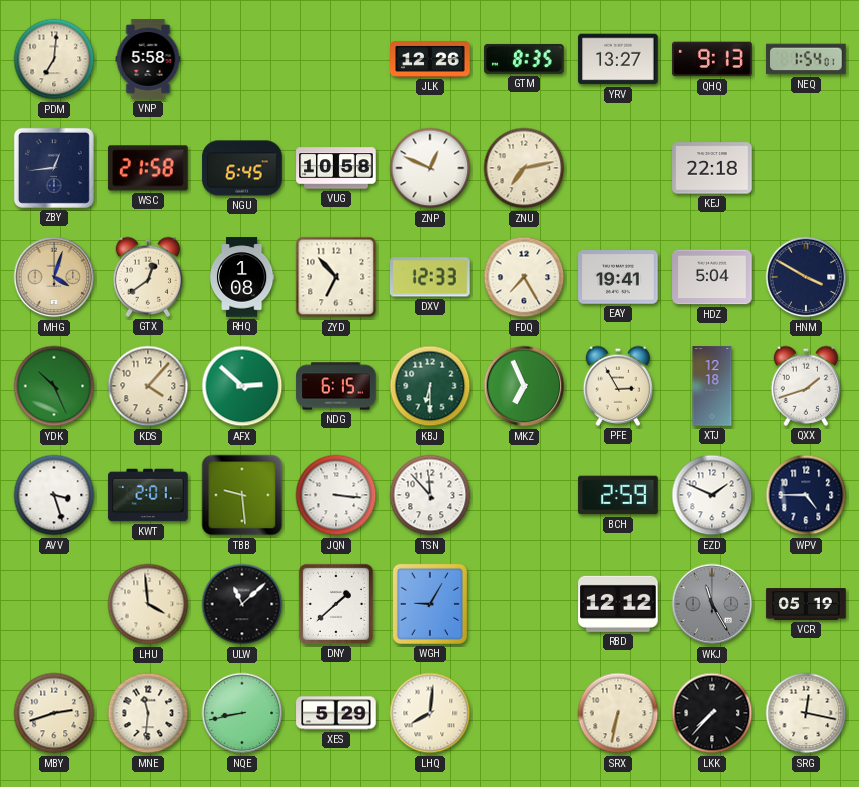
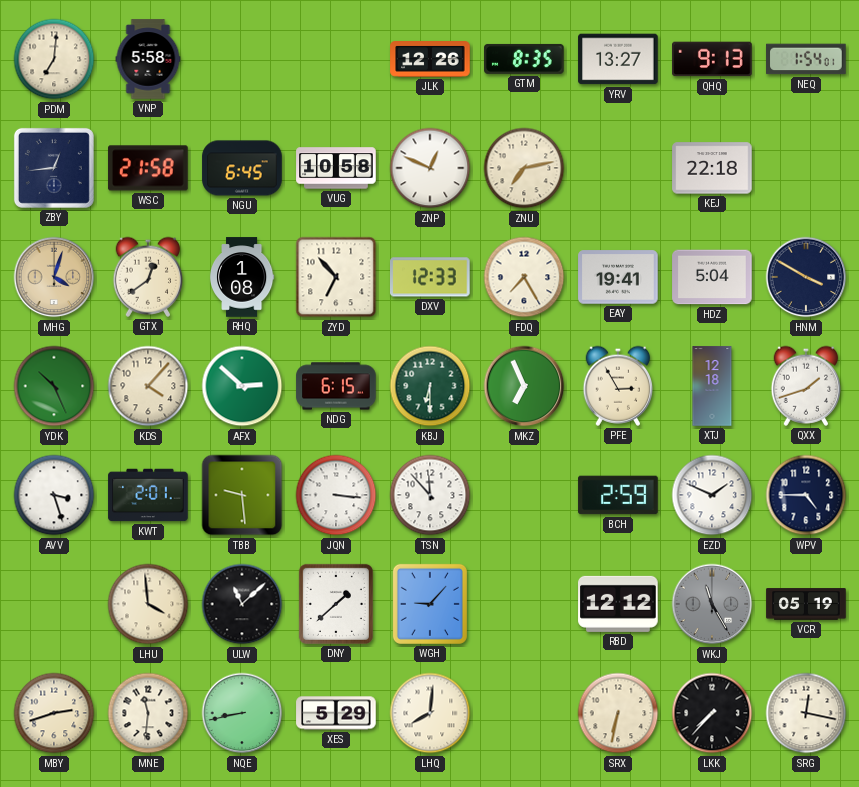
WGH: 9:05 -> 9:07
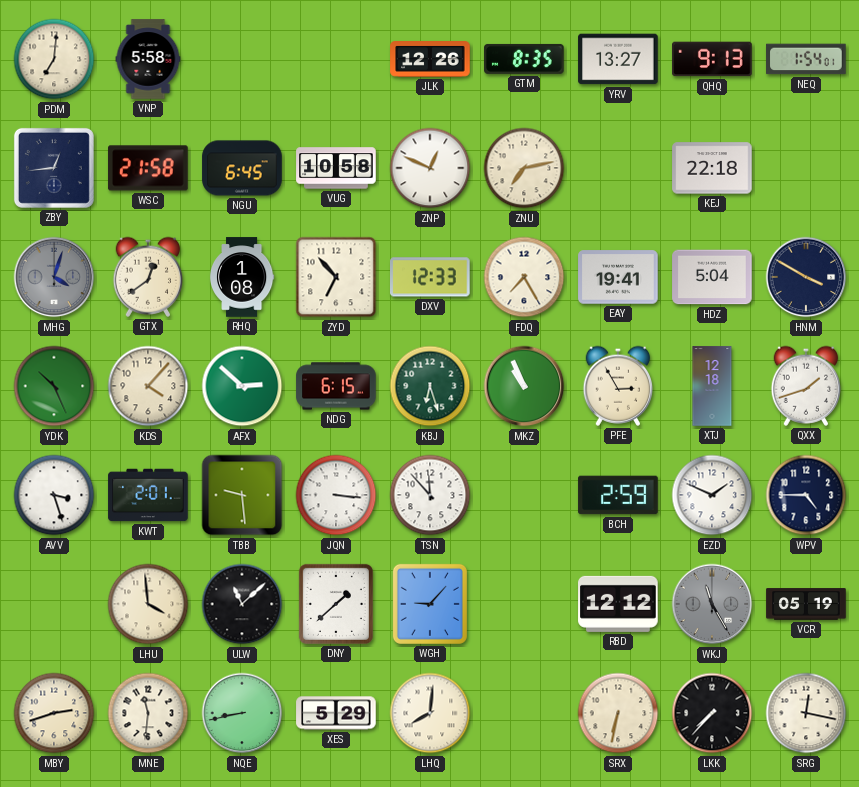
MHG dial: champagne -> grey
KBJ: 6:30 -> 6:27
MKZ: 6:56 -> 10:56
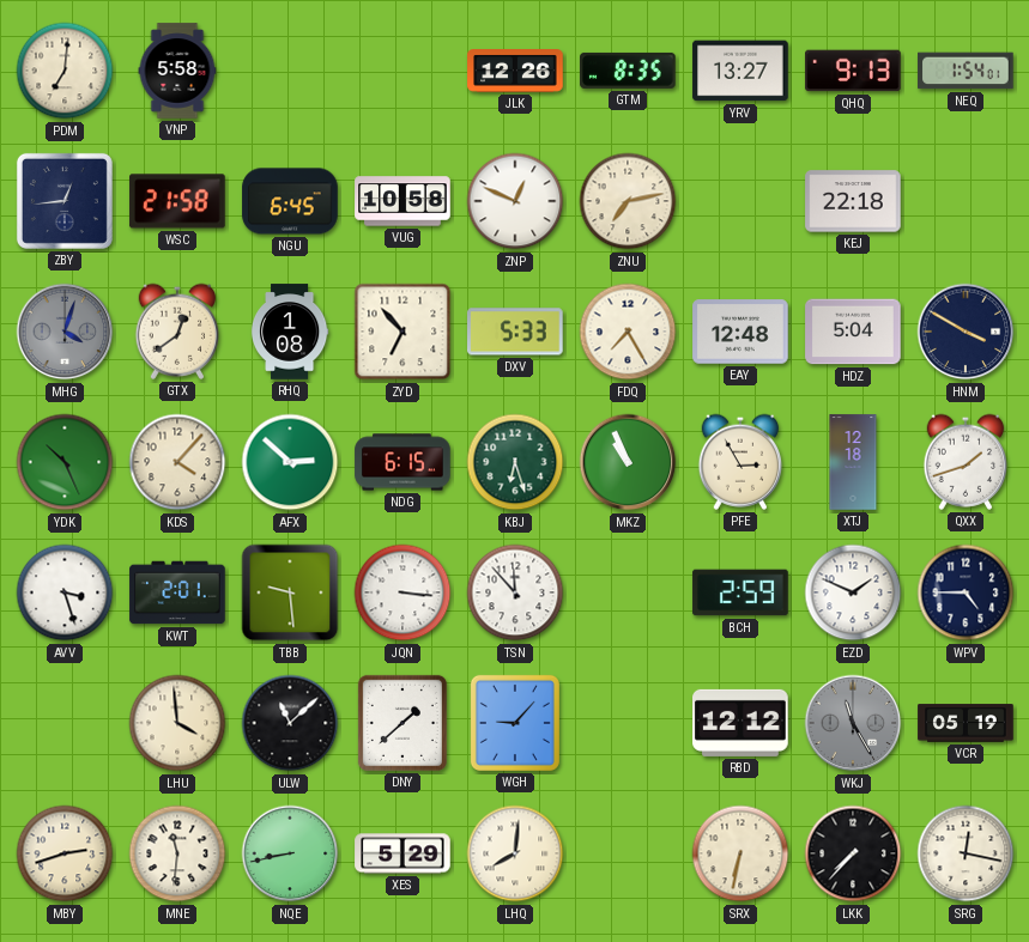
DXV: 12:33 -> 5:33
EAY: 19:41 -> 12:48
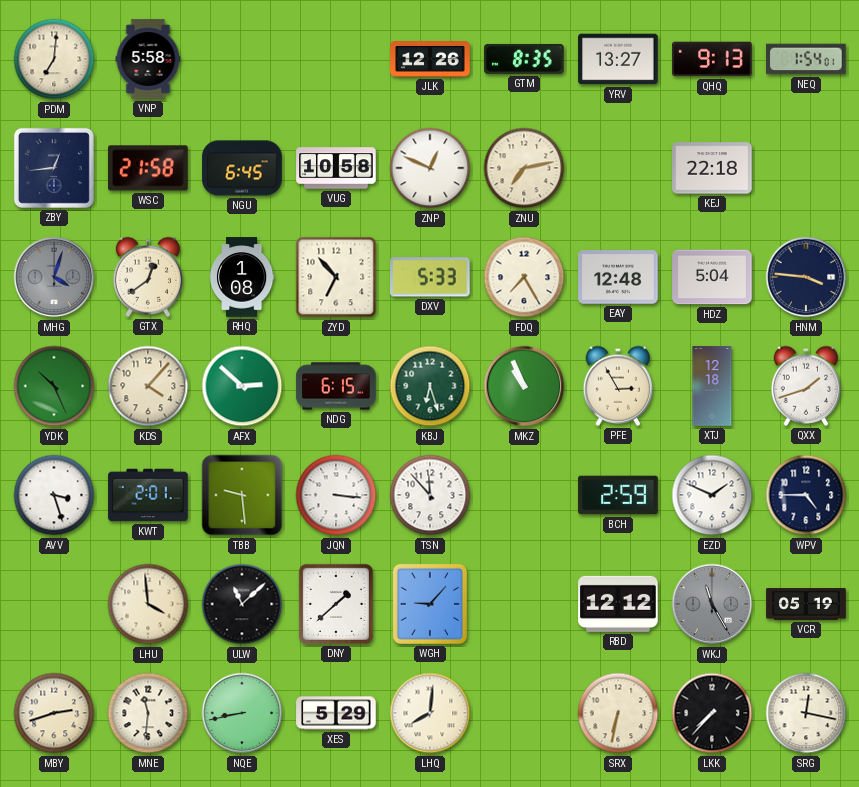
HNM: 3:50 -> 3:46
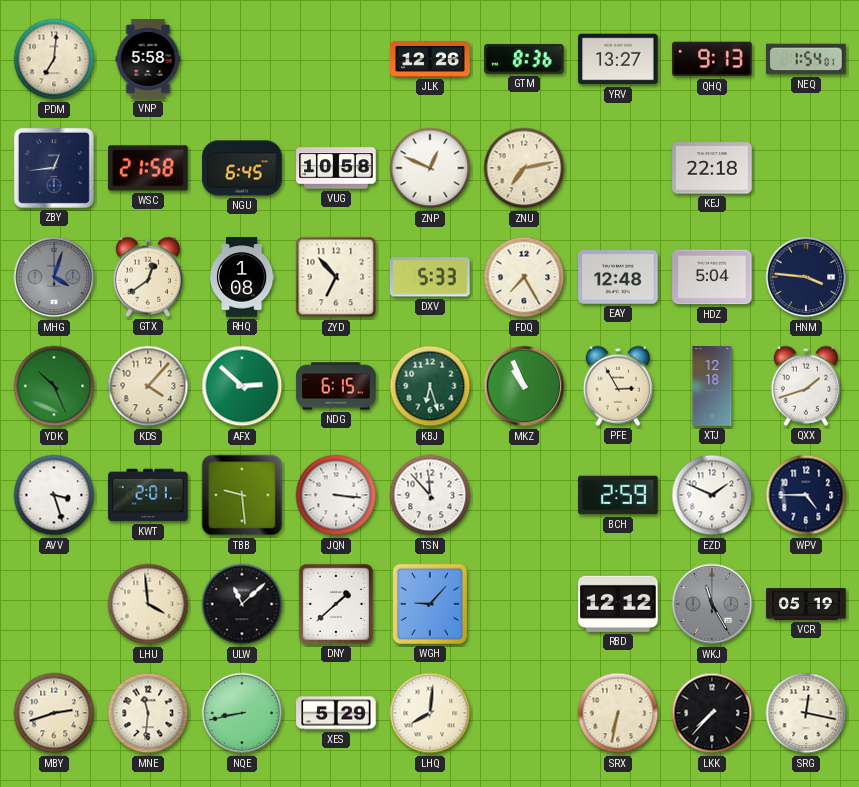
GTM: 8:35 -> 8:36
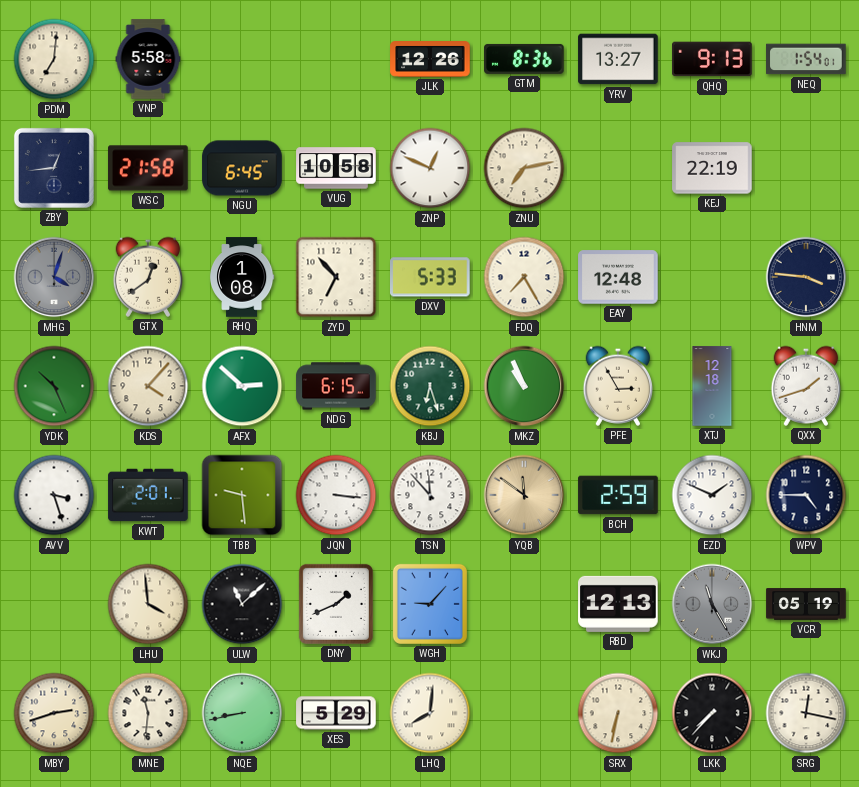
KEJ: 22:18 -> 22:19
HDZ: 5:04 -> none
YQB: none -> 11:51
DNY: 1:38 -> 1:41
RBD: 12:12 -> 12:13
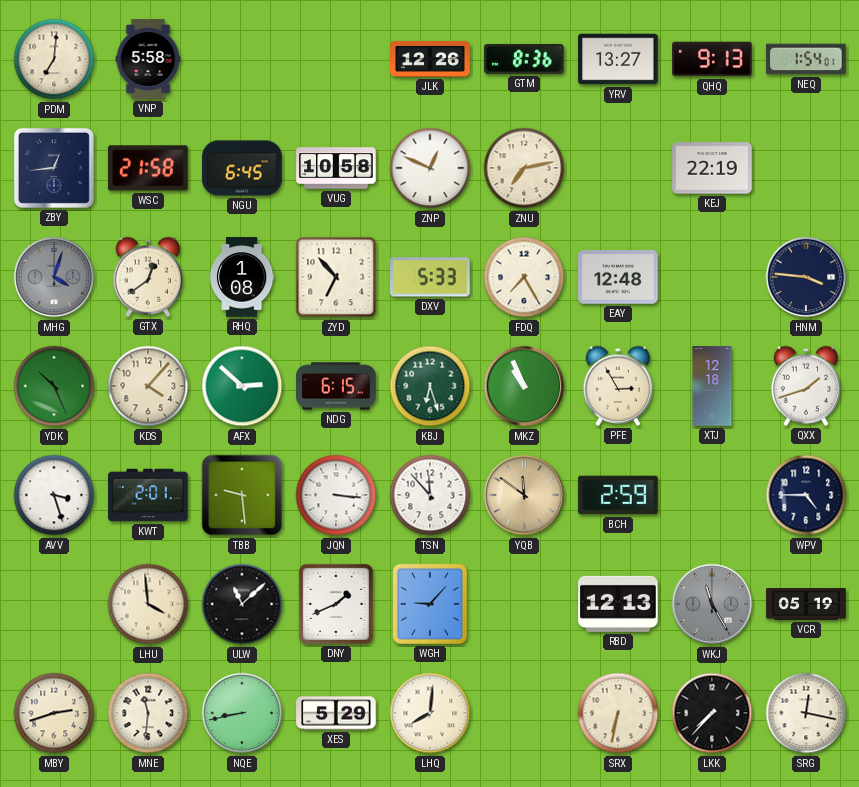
EZD: 1:49 -> none
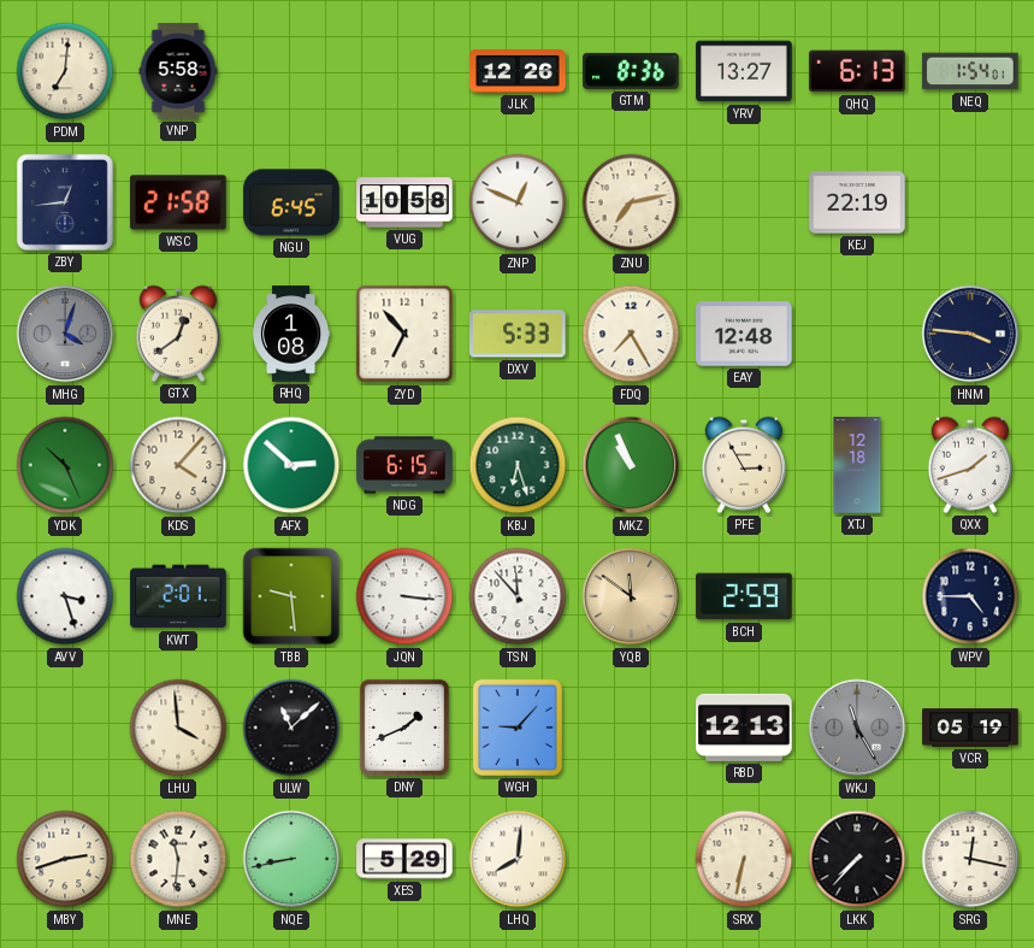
QHQ: 9:13 -> 6:13
